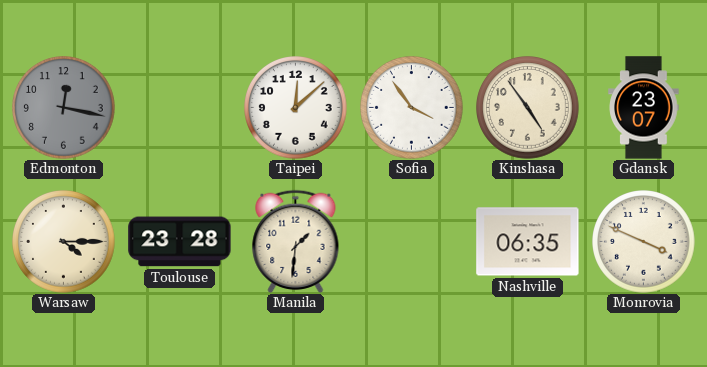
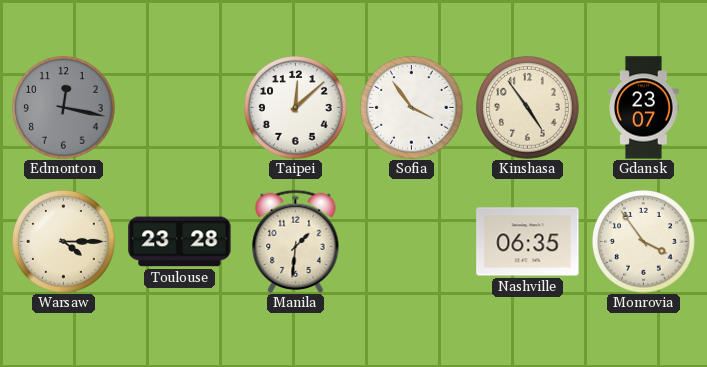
Monrovia: 3:49 -> 3:54
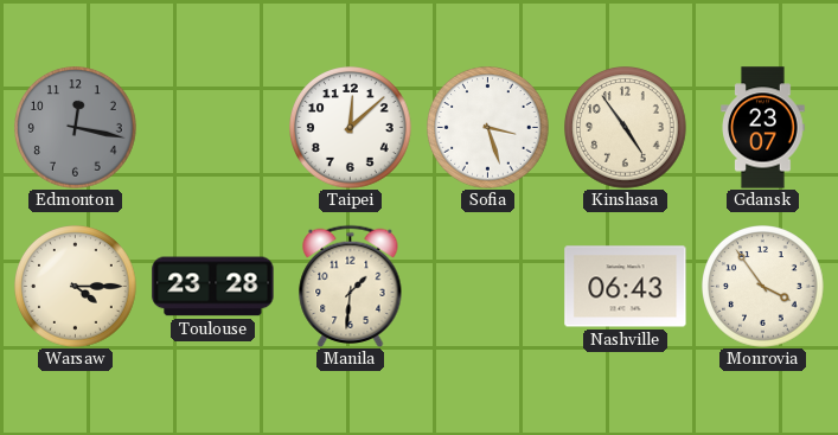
Sofia: 3:54 -> 3:27
Nashville: 06:35 -> 06:43
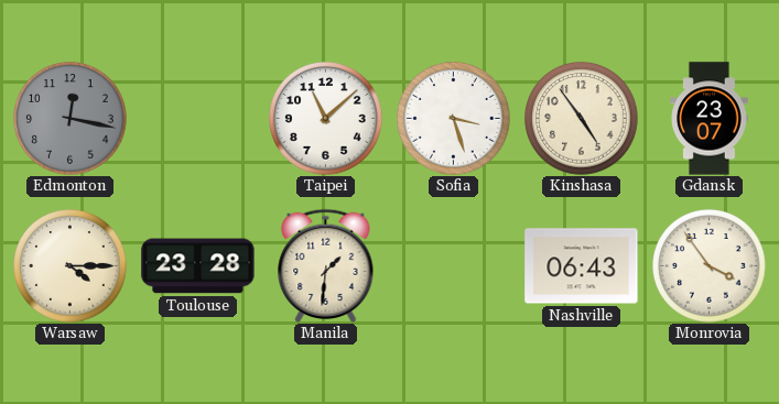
Taipei: 12:08 -> 11:08
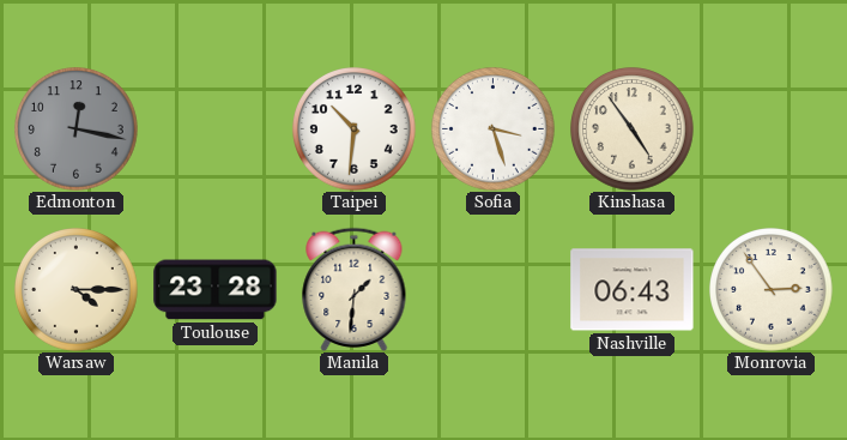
Taipei: 11:08 -> 10:31
Gdansk: 23:07 -> none
Monrovia: 3:54 -> 2:54
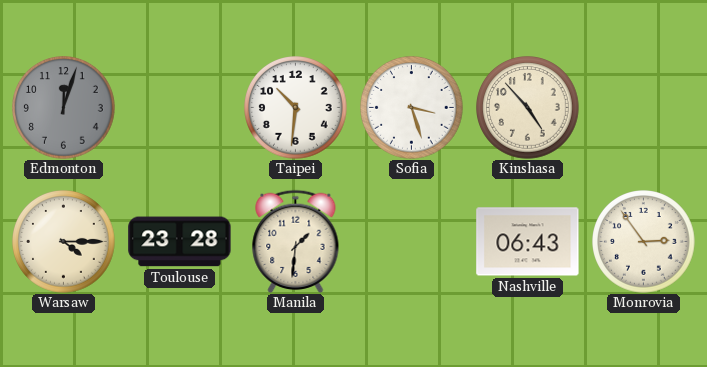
Edmonton: 12:17 -> 12:03
Kinshasa: 4:54 -> 4:53
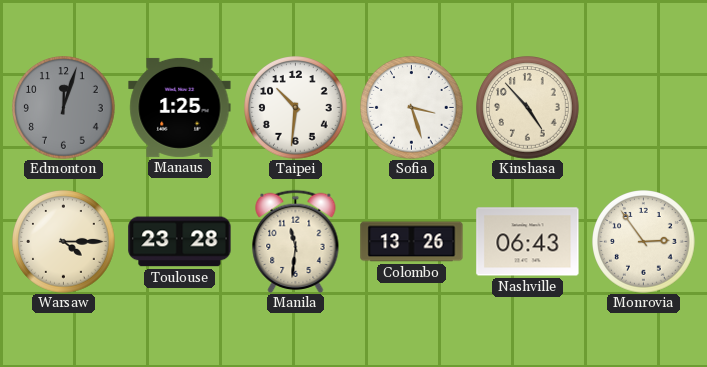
Manaus: none -> 1:25
Manila: 1:31 -> 11:31
Colombo: none -> 13:26
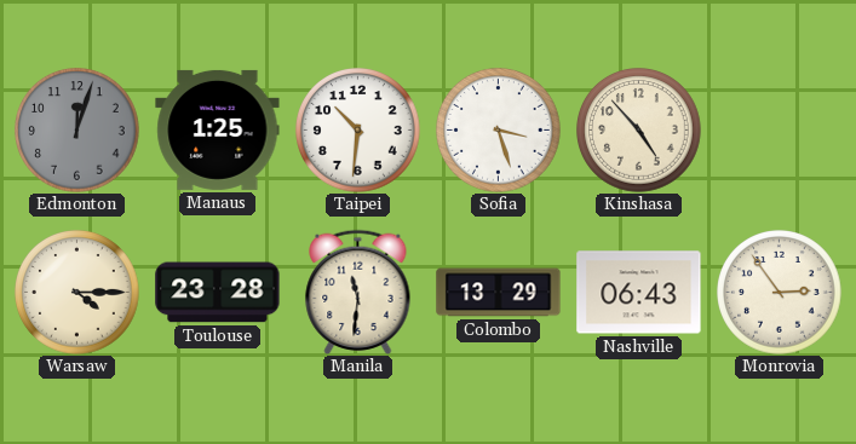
Colombo: 13:26 -> 13:29
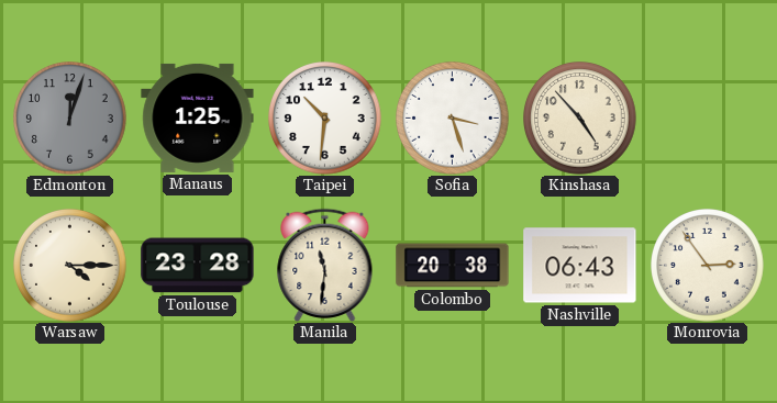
Colombo: 13:29 -> 20:38
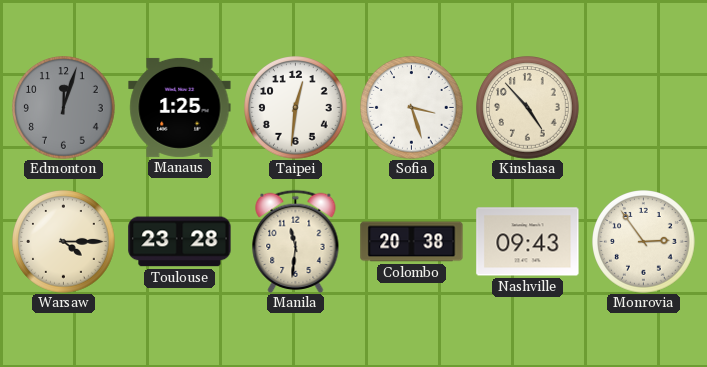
Taipei: 10:31 -> 12:31
Nashville: 06:43 -> 09:43
